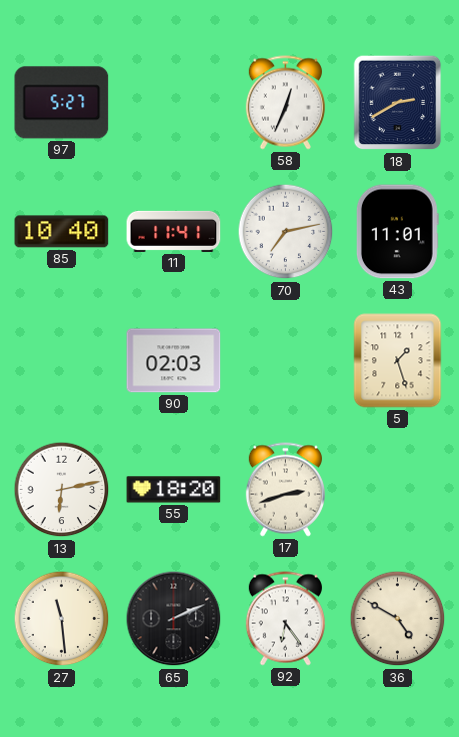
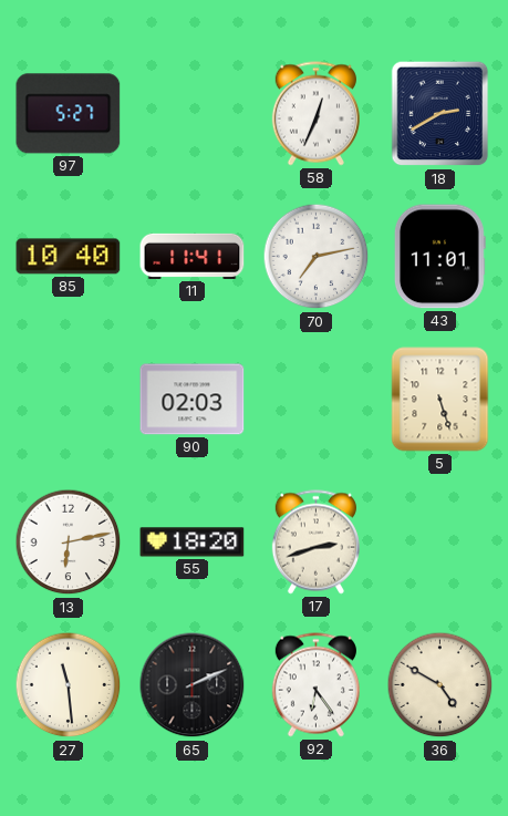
5: 1:27 -> 5:27
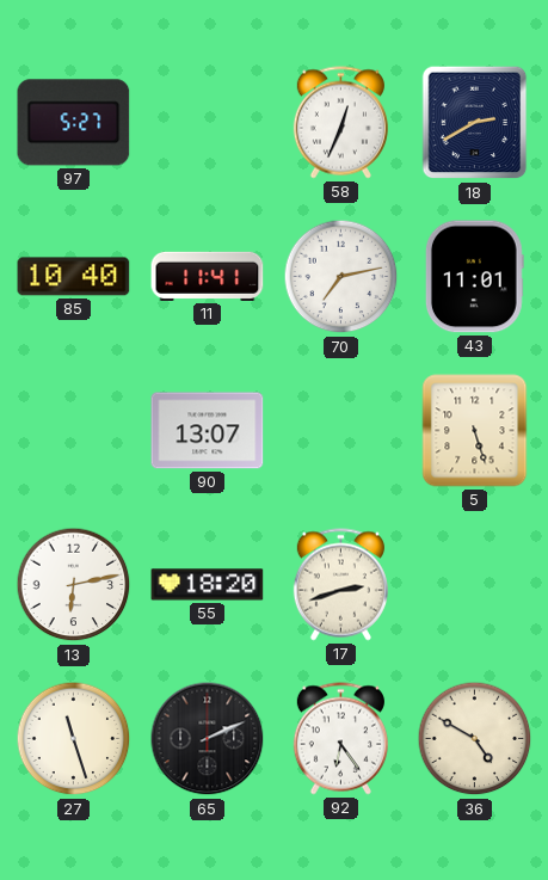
90: 02:03 -> 13:07
27: 11:29 -> 11:27
